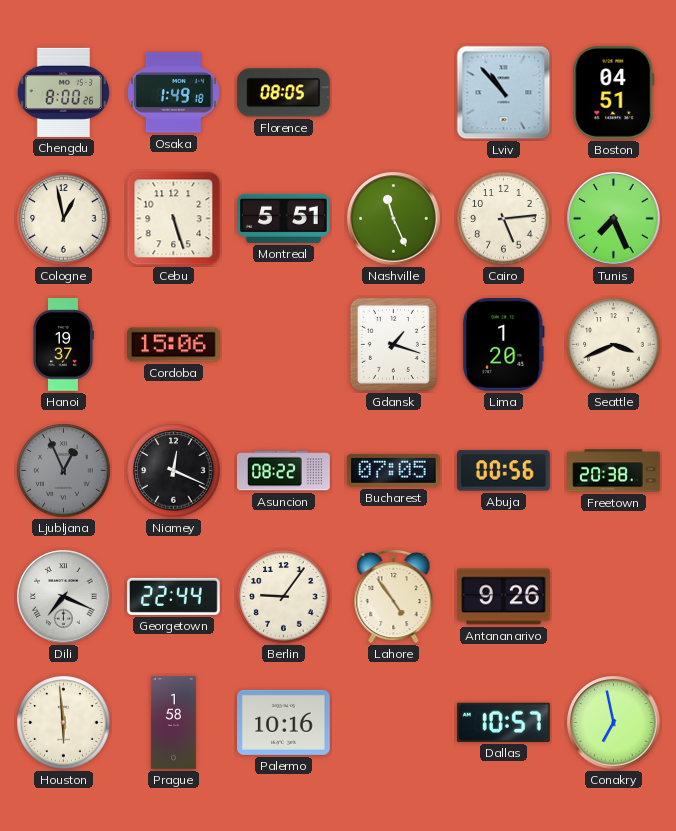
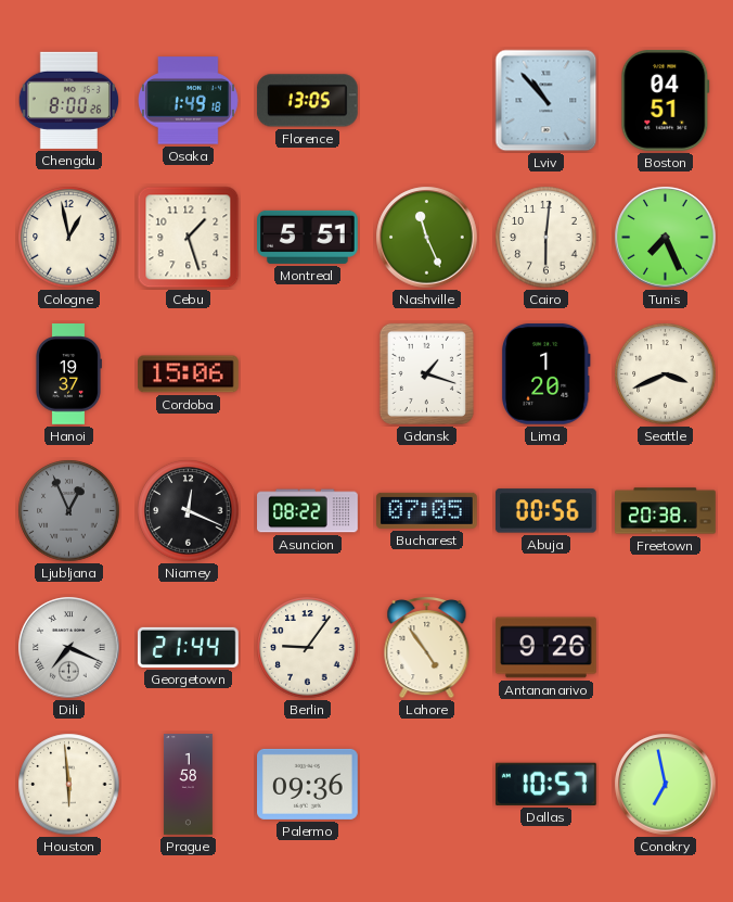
Florence: 08:05 -> 13:05
Cebu: 5:27 -> 1:27
Cairo: 5:14 -> 6:01
Georgetown: 22:44 -> 21:44
Palermo: 10:16 -> 09:36
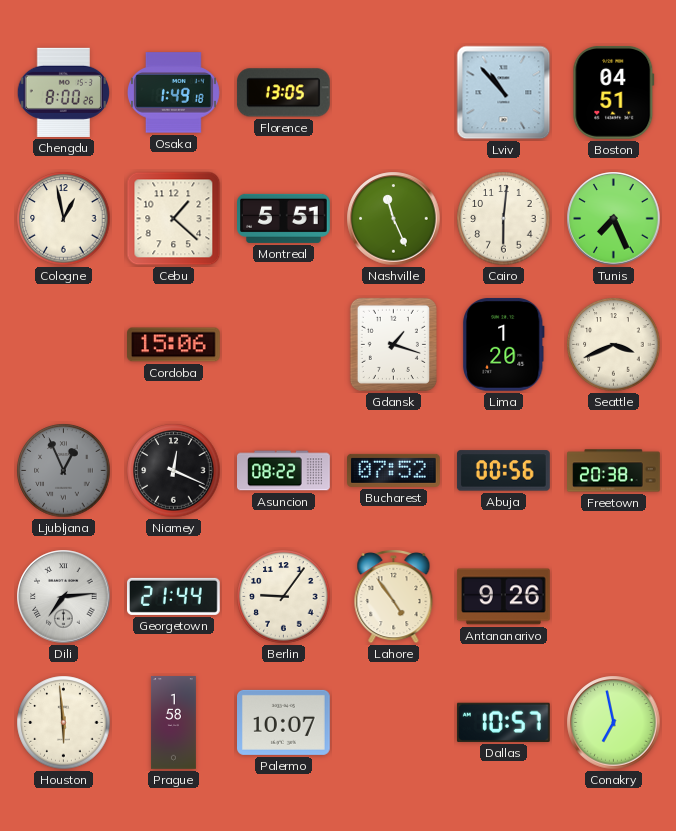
Cebu: 1:27 -> 1:22
Hanoi: 19:37 -> none
Bucharest: 07:05 -> 07:52
Dili: 7:19 -> 7:14
Palermo: 09:36 -> 10:07
